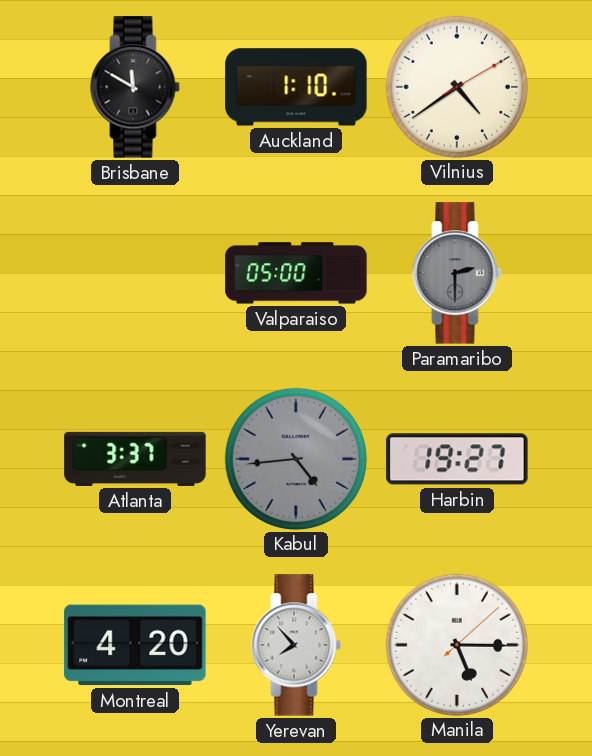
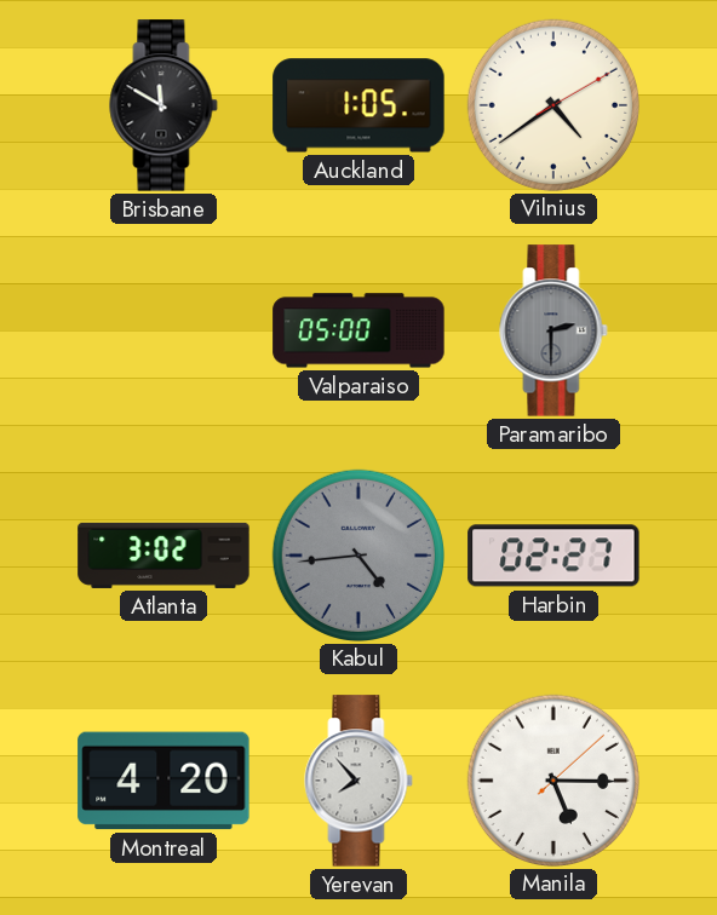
Auckland: 1:10 -> 1:05
Atlanta: 3:37 -> 3:02
Harbin: 19:27 -> 02:27
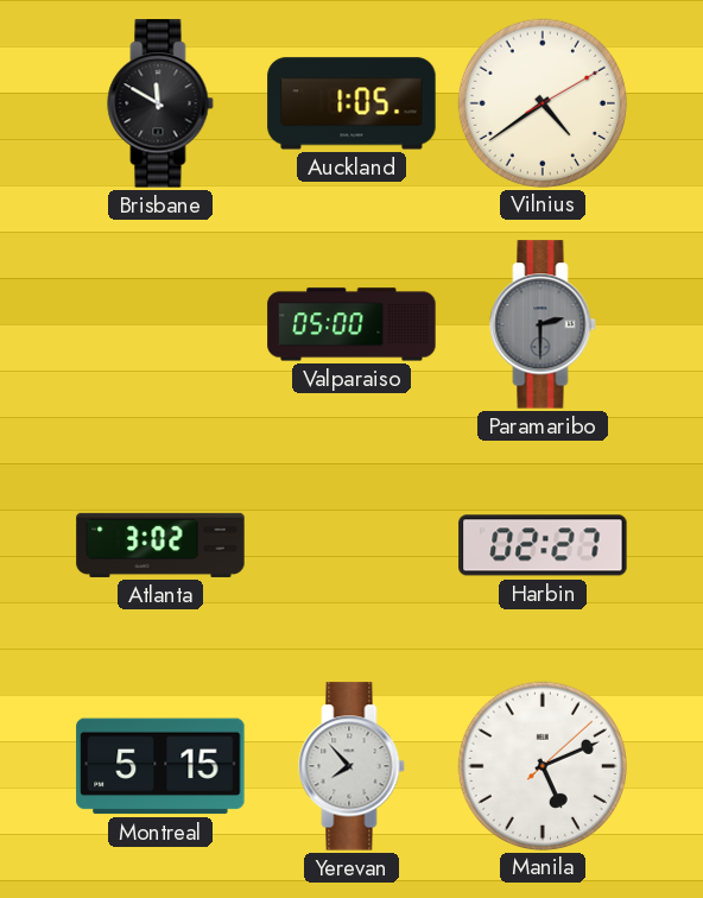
Kabul: 4:44 -> none
Montreal: 4:20 -> 5:15
Manila: 5:15 -> 5:11
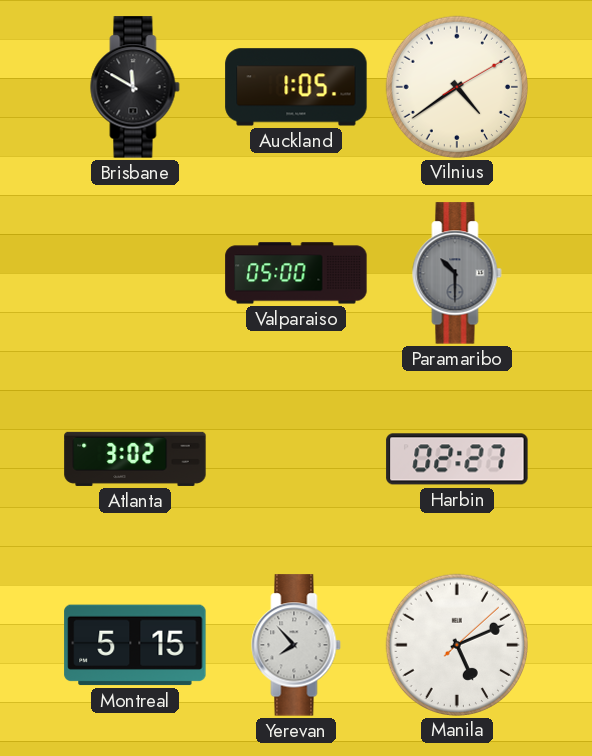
Paramaribo: 2:30 -> 10:30
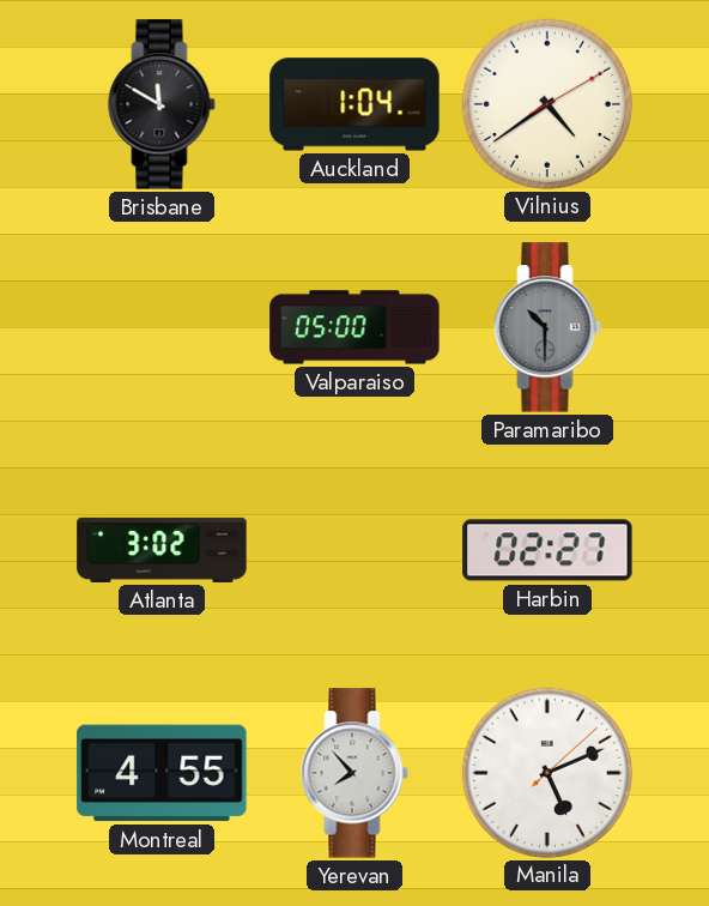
Auckland: 1:05 -> 1:04
Montreal: 5:15 -> 4:55
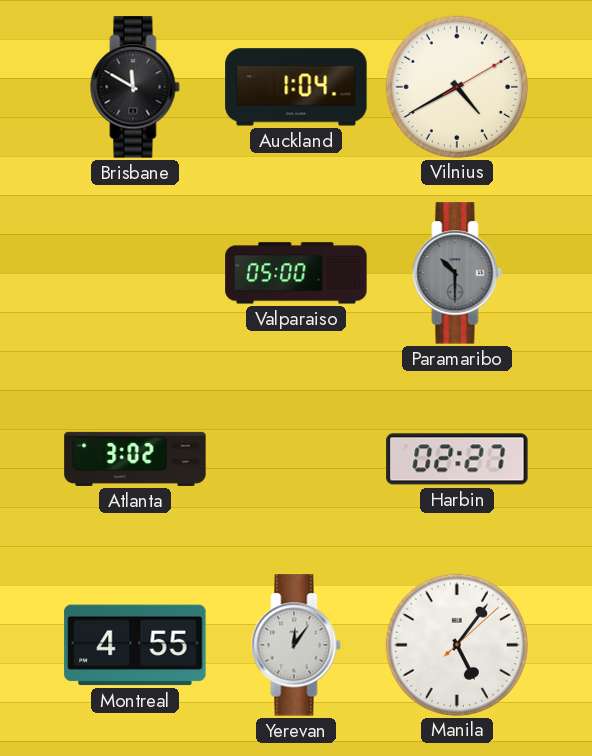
Vilnius: 4:39 -> 4:40
Yerevan: 7:53 -> 12:06
Manila: 5:11 -> 5:06
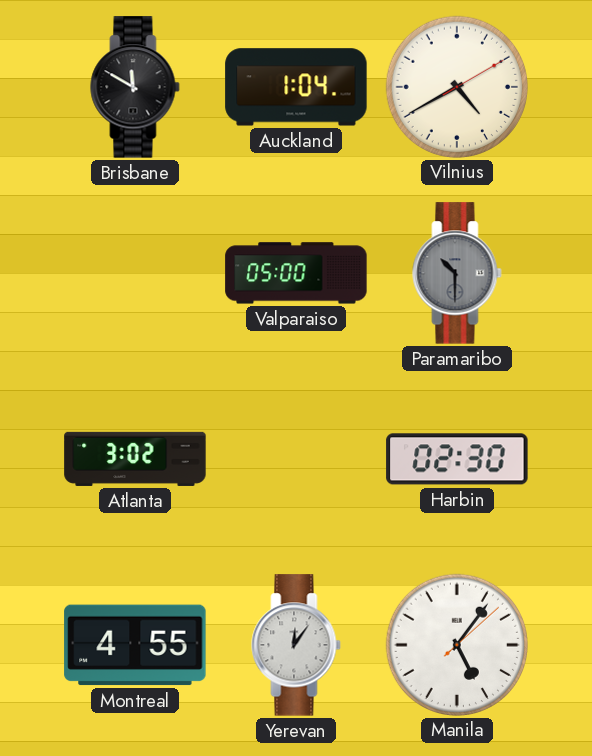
Harbin: 02:27 -> 02:30
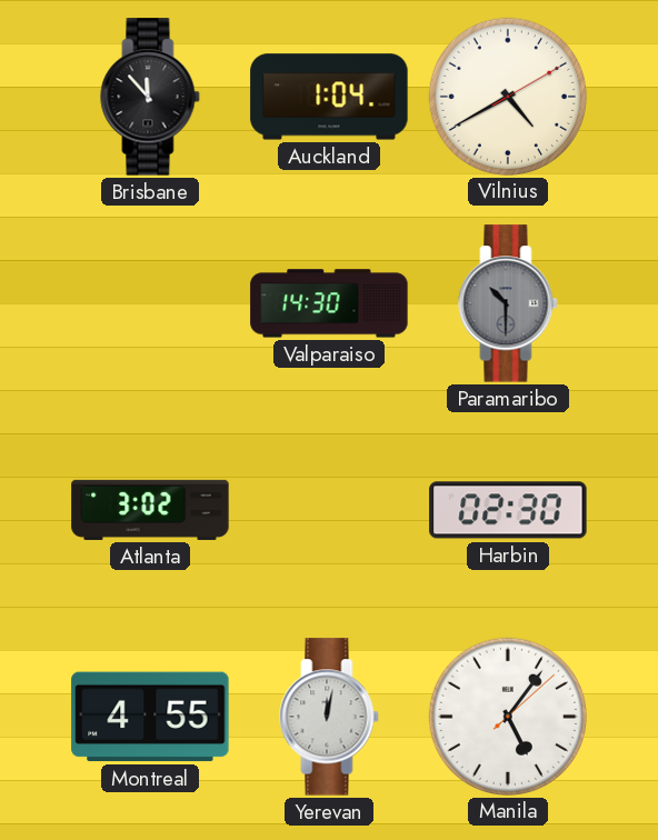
Brisbane: 11:50 -> 11:53
Valparaiso: 05:00 -> 14:30
Yerevan: 12:06 -> 12:02
